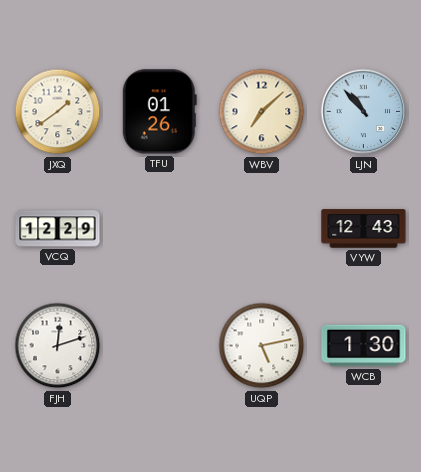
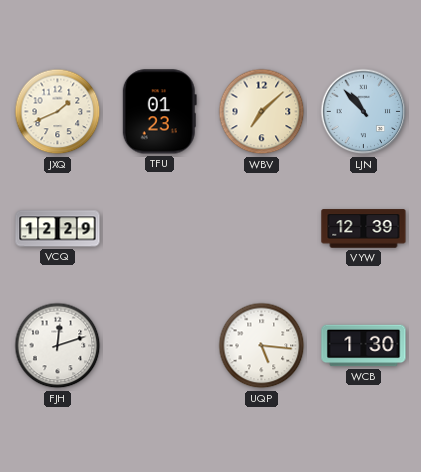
JXQ: 1:39 -> 1:41
TFU: 01:26 -> 01:23
VYW: 12:43 -> 12:39
UQP: 5:13 -> 5:16
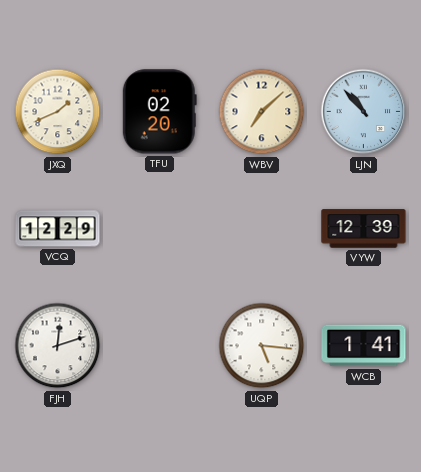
TFU: 01:23 -> 02:20
WCB: 1:30 -> 1:41
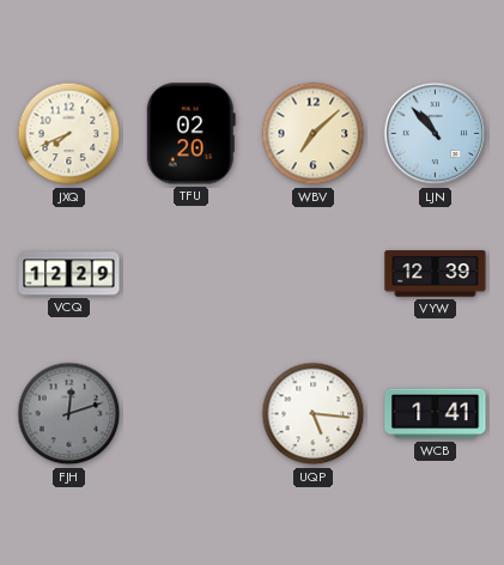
JXQ: 1:41 -> 7:41
FJH dial: white -> grey
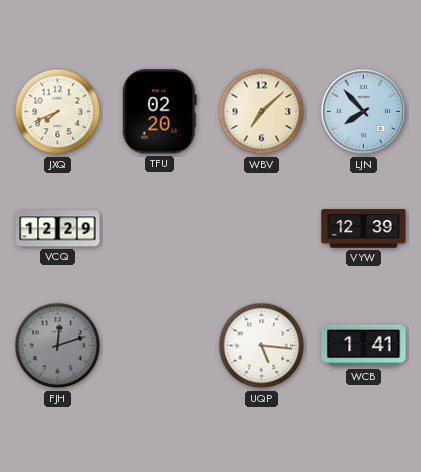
LJN: 10:53 -> 7:53
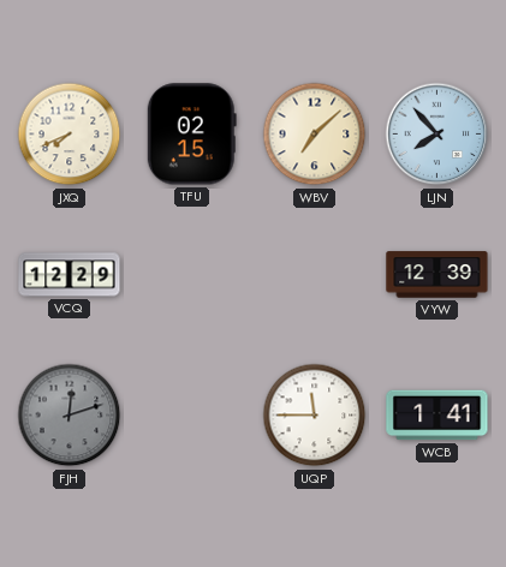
TFU: 02:20 -> 02:15
UQP: 5:16 -> 11:45
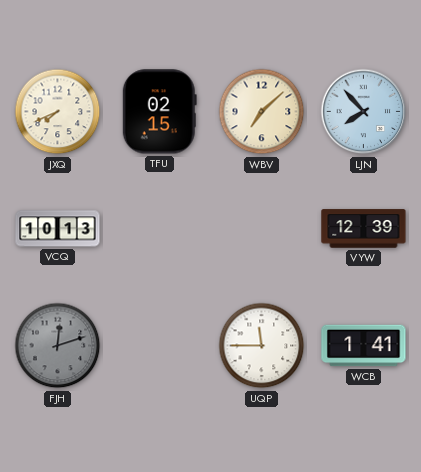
VCQ: 12:29 -> 10:13
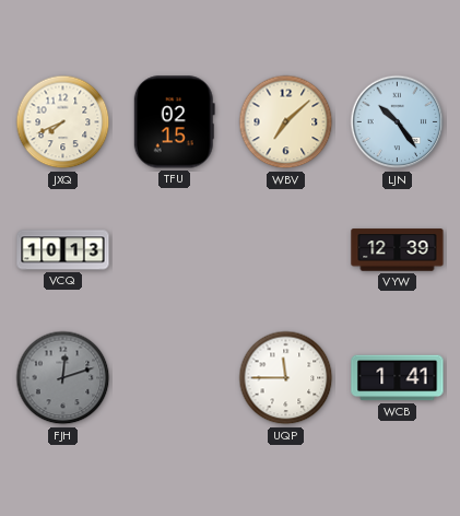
LJN: 7:53 -> 10:24
